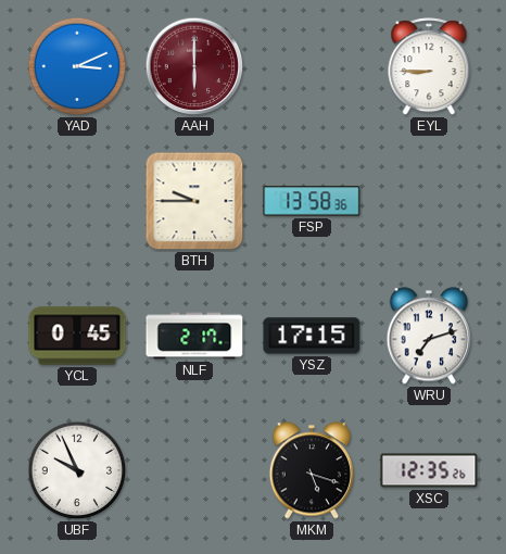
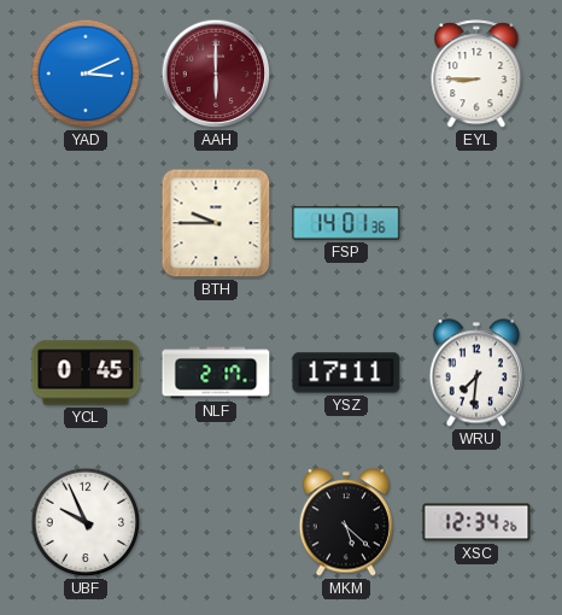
FSP: 13:58 -> 14:01
YSZ: 17:15 -> 17:11
WRU: 7:12 -> 7:31
MKM: 5:18 -> 5:22
XSC: 12:35 -> 12:34
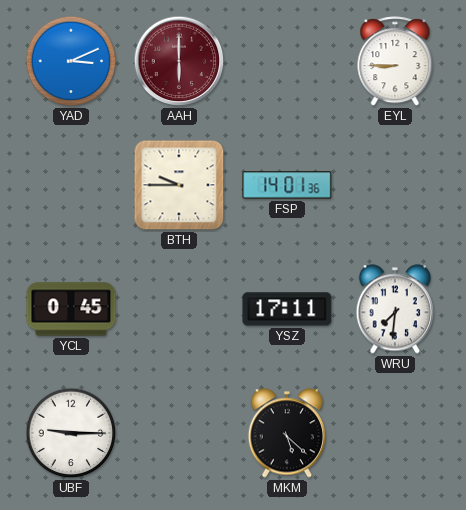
NLF: 2:17 -> none
UBF: 9:56 -> 9:15
XSC: 12:34 -> none
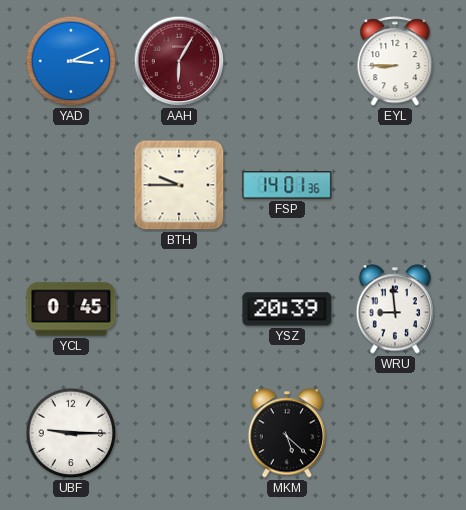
AAH: 6:00 -> 6:05
YSZ: 17:11 -> 20:39
WRU: 7:31 -> 8:59
